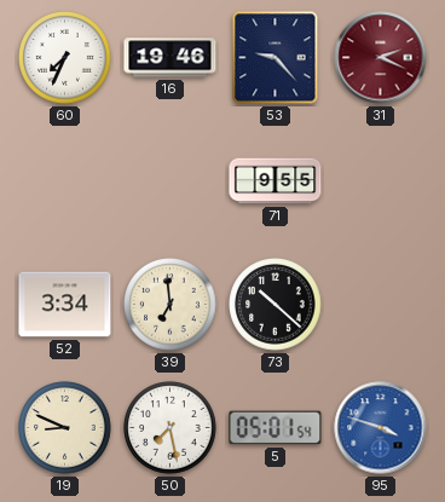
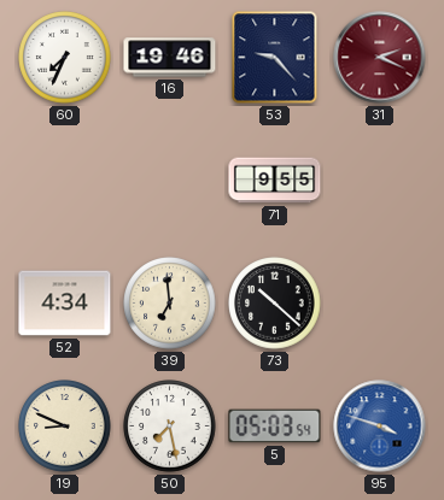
52: 3:34 -> 4:34
5: 05:01 -> 05:03
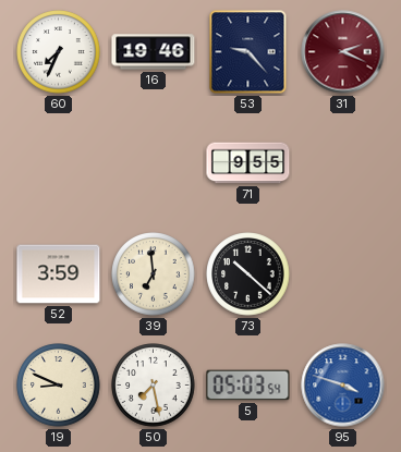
52: 4:34 -> 3:59
